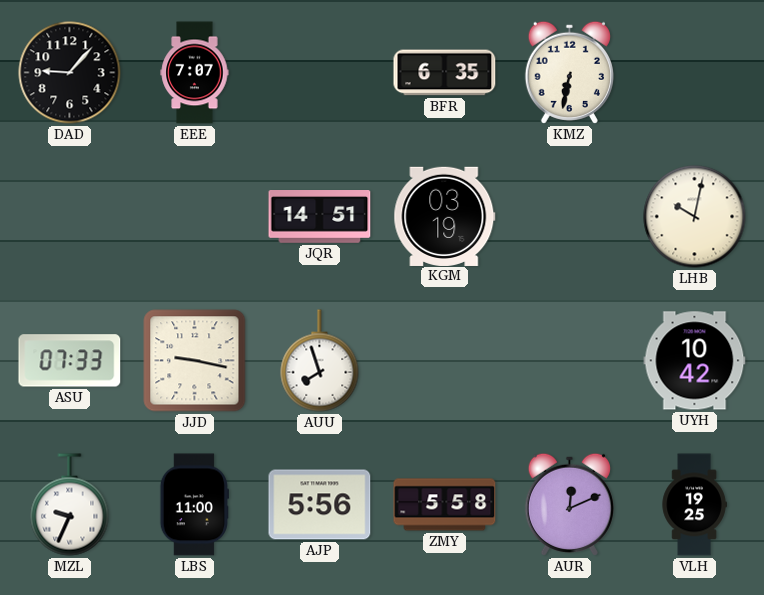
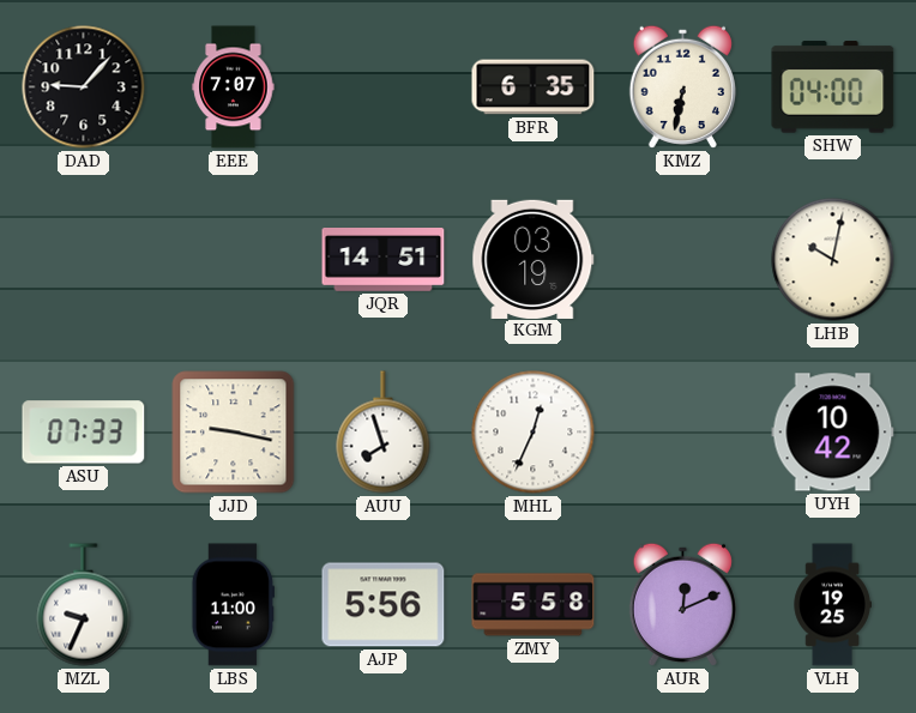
SHW: none -> 04:00
MHL: none -> 12:34
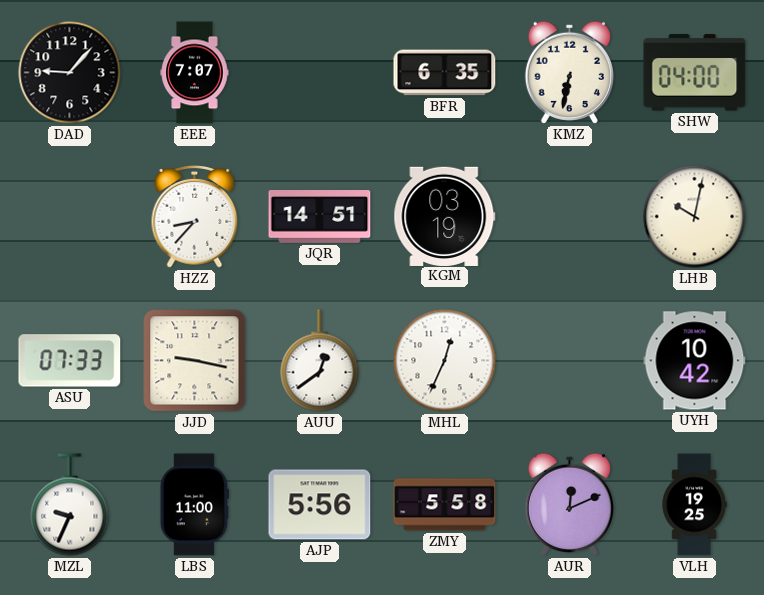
HZZ: none -> 8:37
AUU: 7:57 -> 12:39
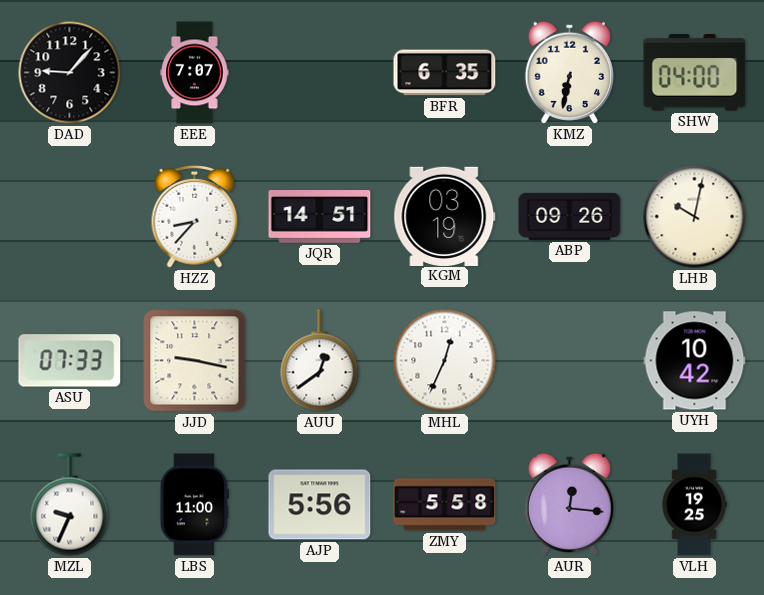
ABP: none -> 09:26
AUR: 12:11 -> 12:16
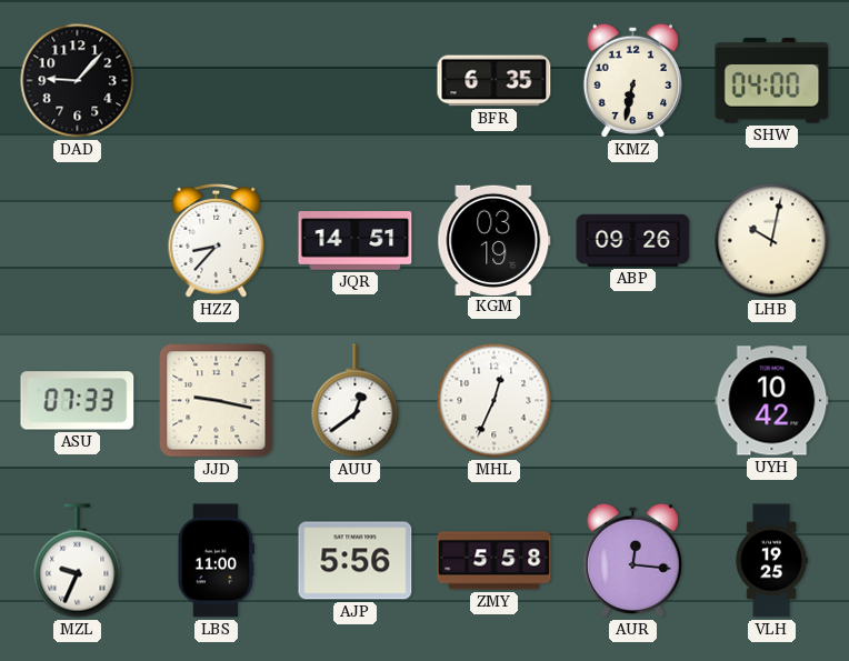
EEE: 7:07 -> none
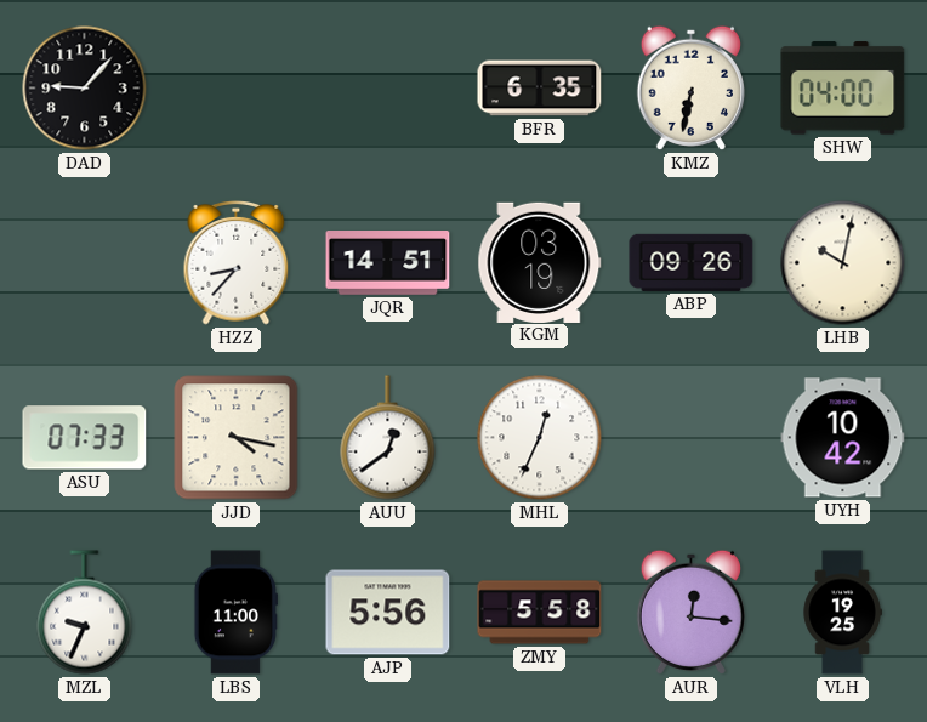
JJD: 9:17 -> 4:17
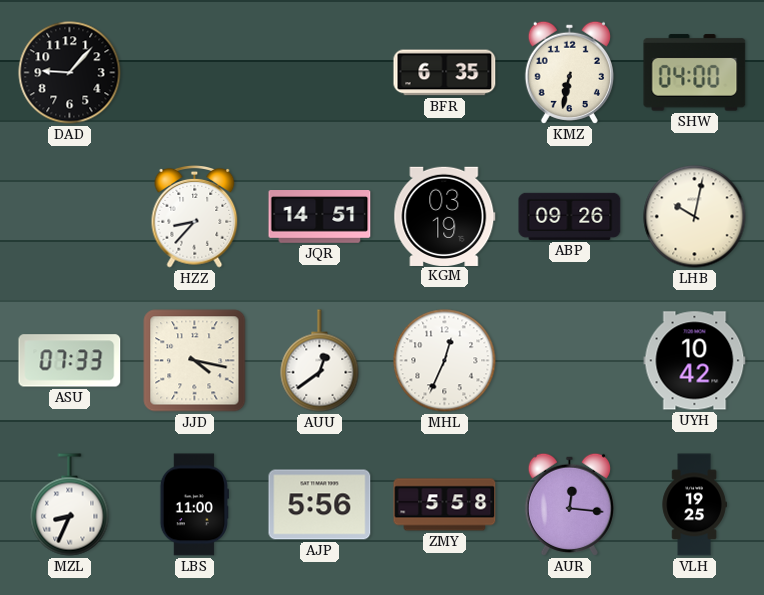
MZL: 9:34 -> 8:34
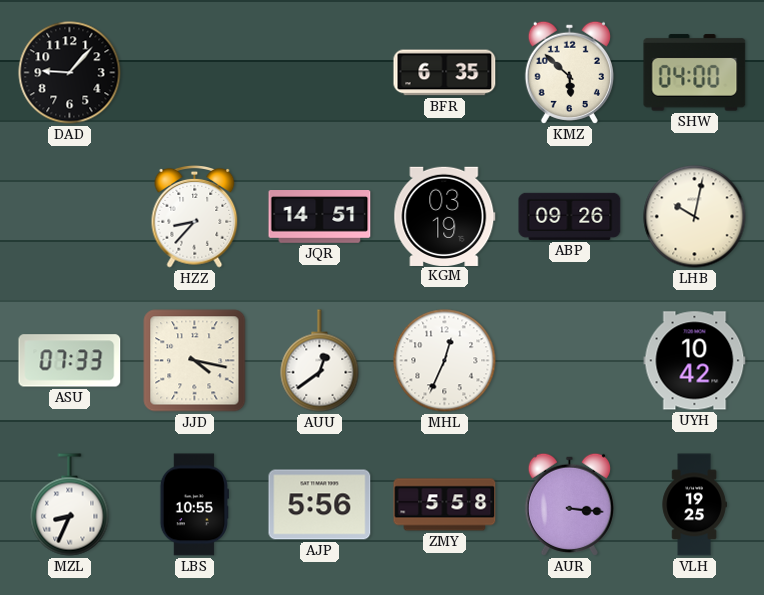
KMZ: 6:32 -> 5:52
LBS: 11:00 -> 10:55
AUR: 12:16 -> 3:16
